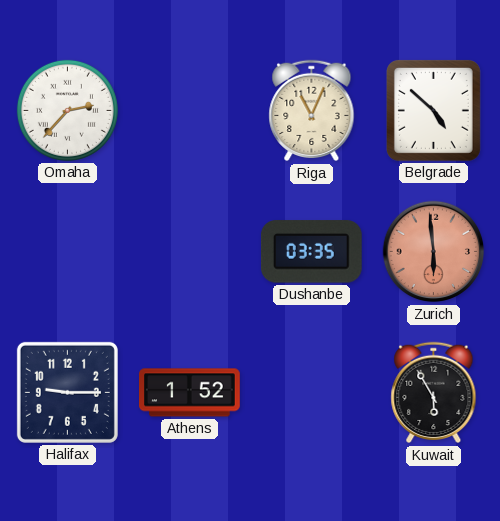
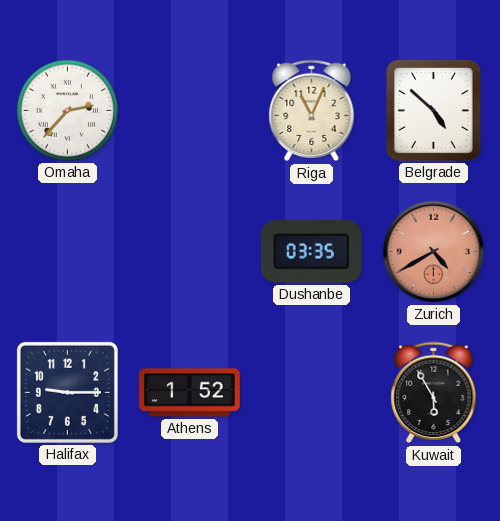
Zurich: 5:59 -> 4:40
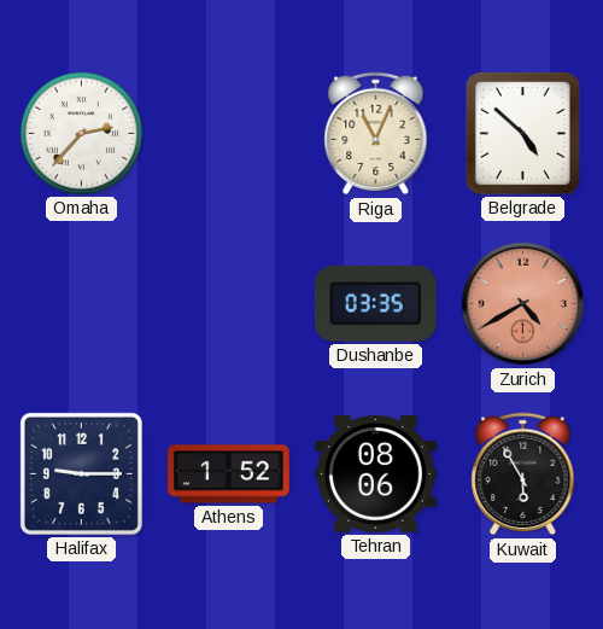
Tehran: none -> 08:06
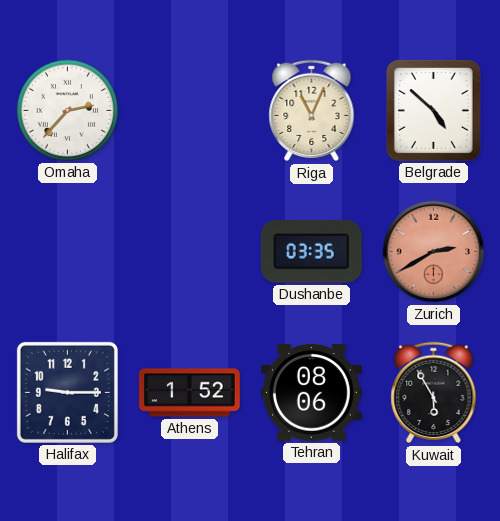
Zurich: 4:40 -> 2:40
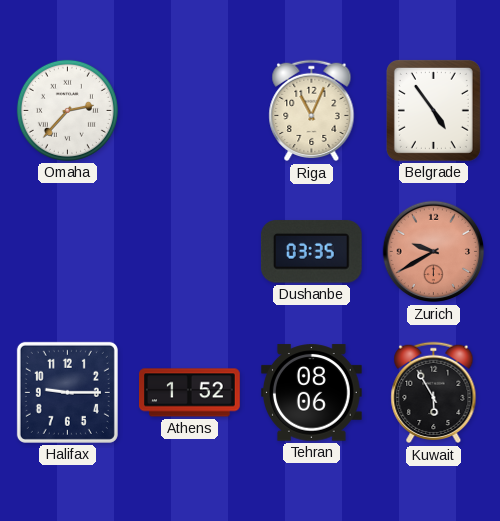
Belgrade: 4:52 -> 4:54
Zurich: 2:40 -> 9:40
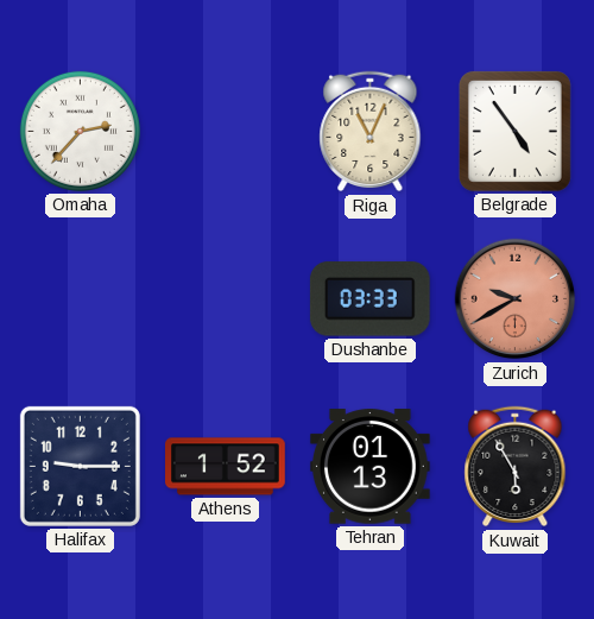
Dushanbe: 03:35 -> 03:33
Tehran: 08:06 -> 01:13
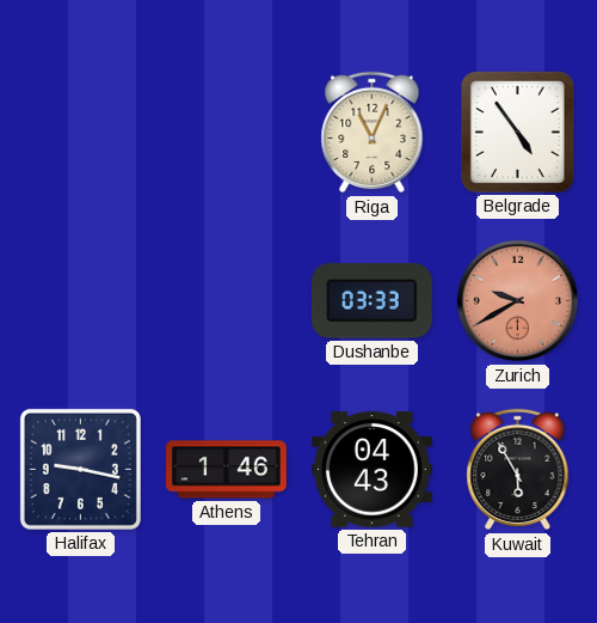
Omaha: 2:37 -> none
Halifax: 9:15 -> 9:17
Athens: 1:52 -> 1:46
Tehran: 01:13 -> 04:43
